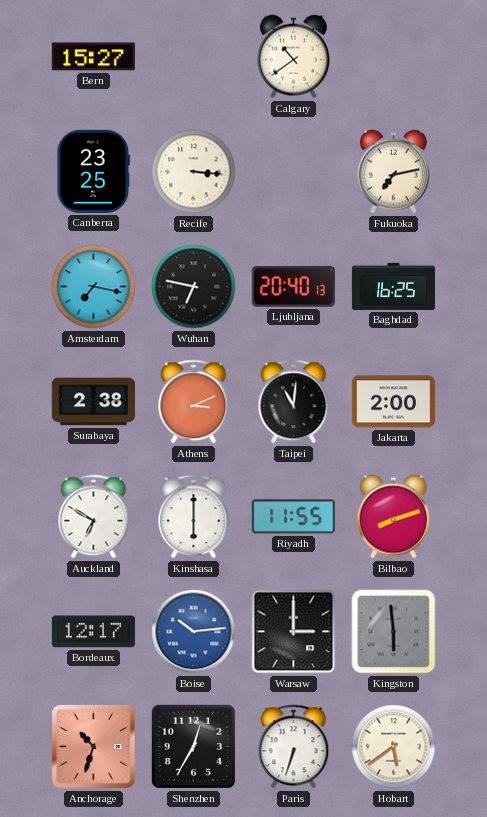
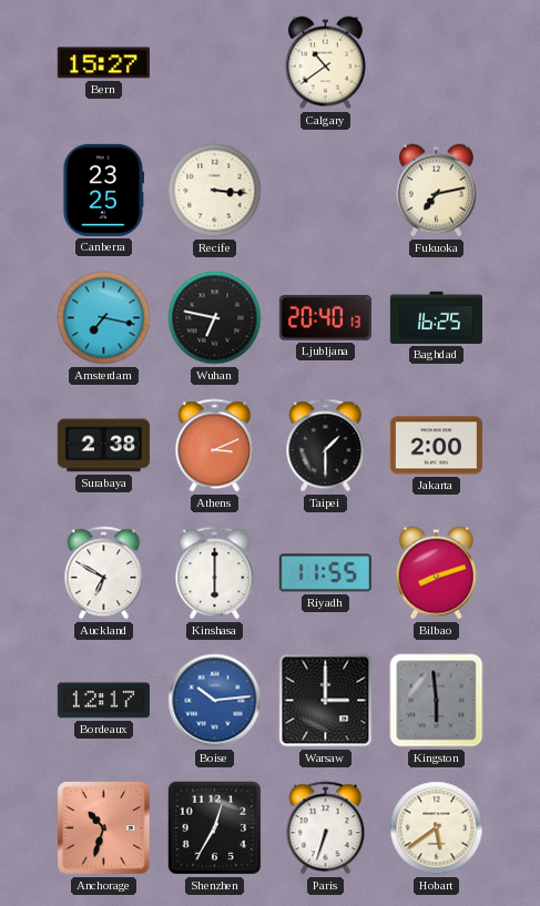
Taipei: 11:01 -> 1:30
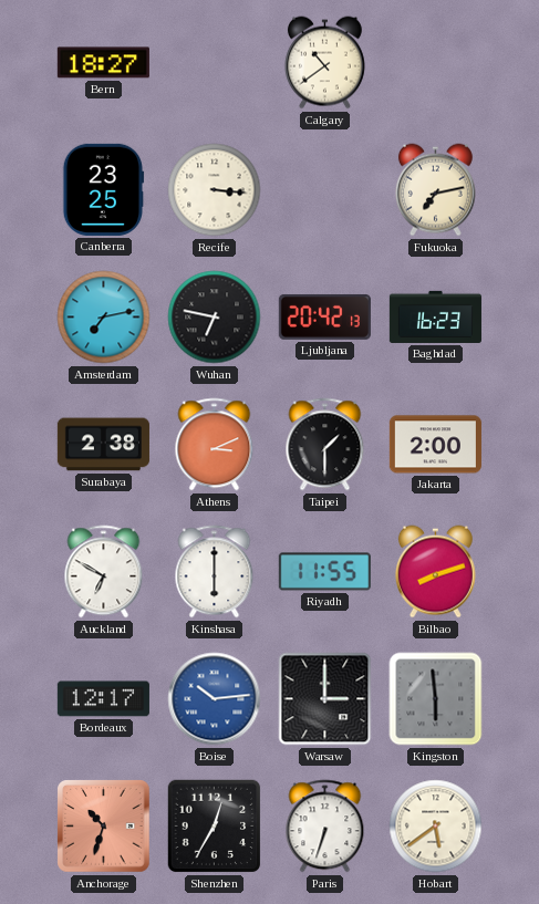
Bern: 15:27 -> 18:27
Amsterdam: 7:17 -> 7:13
Ljubljana: 20:40 -> 20:42
Baghdad: 16:25 -> 16:23
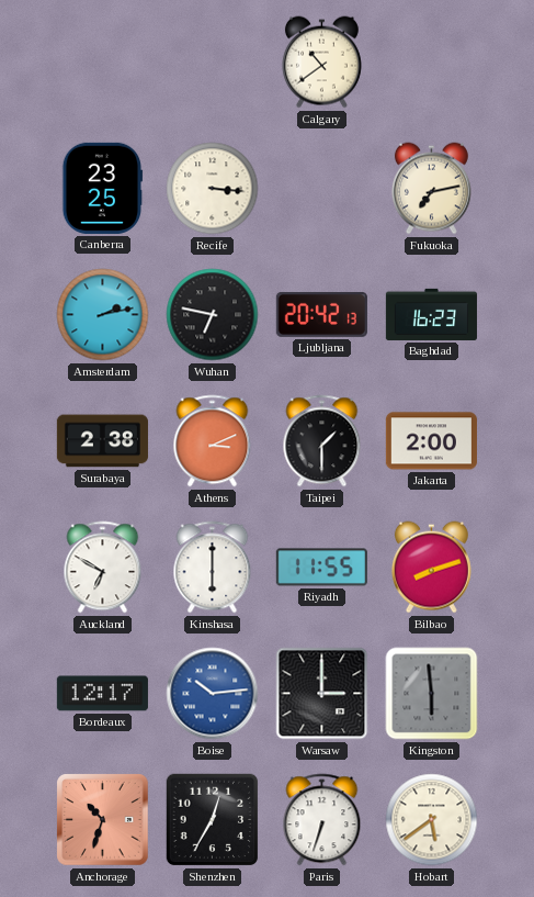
Bern: 18:27 -> none
Amsterdam: 7:13 -> 2:13
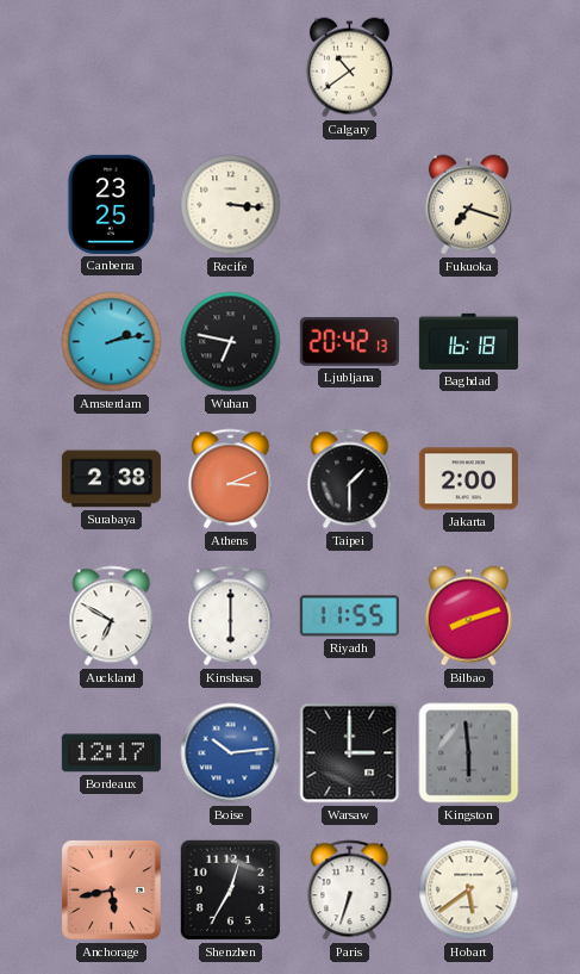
Fukuoka: 7:13 -> 7:18
Baghdad: 16:23 -> 16:18
Anchorage: 10:33 -> 5:43
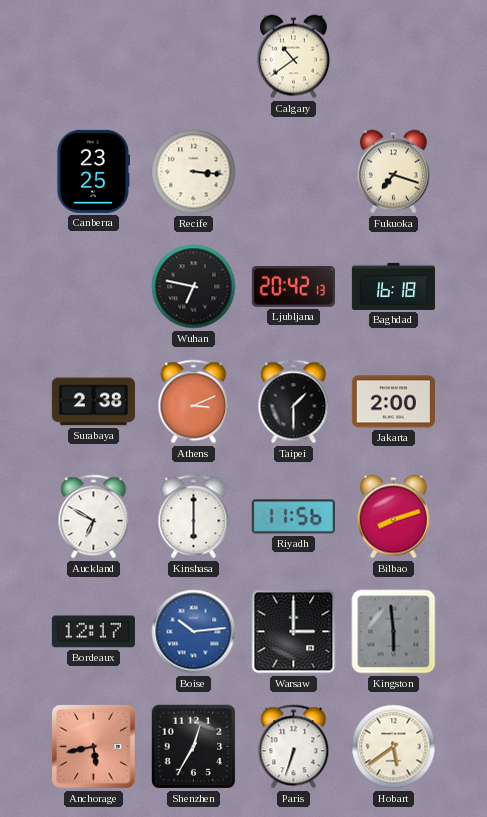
Amsterdam: 2:13 -> none
Riyadh: 11:55 -> 11:56
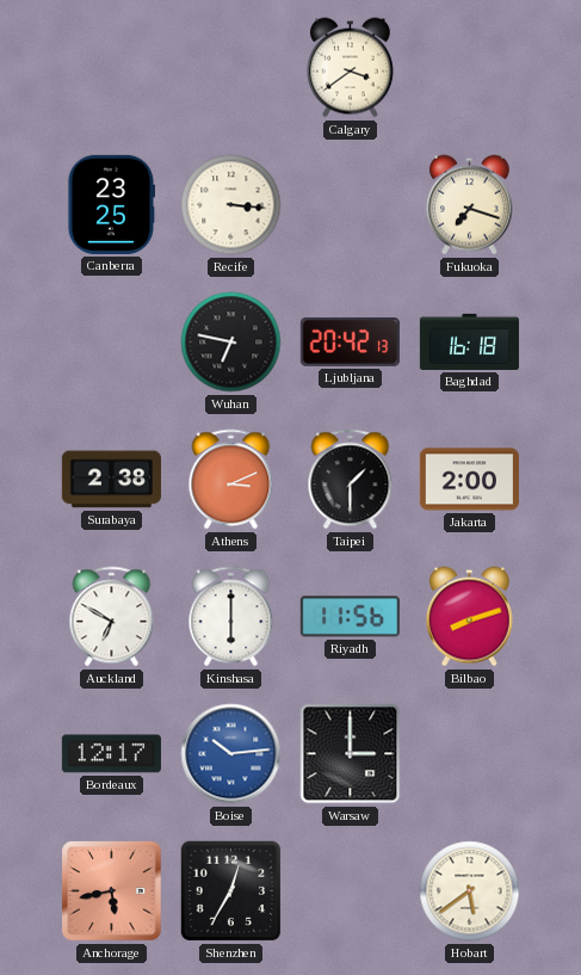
Calgary: 10:39 -> 3:39
Kingston: 5:59 -> none
Paris: 6:33 -> none
